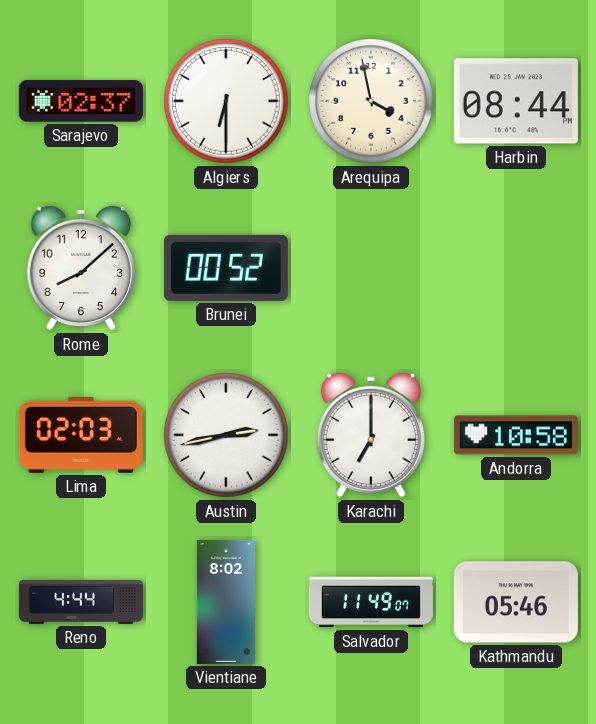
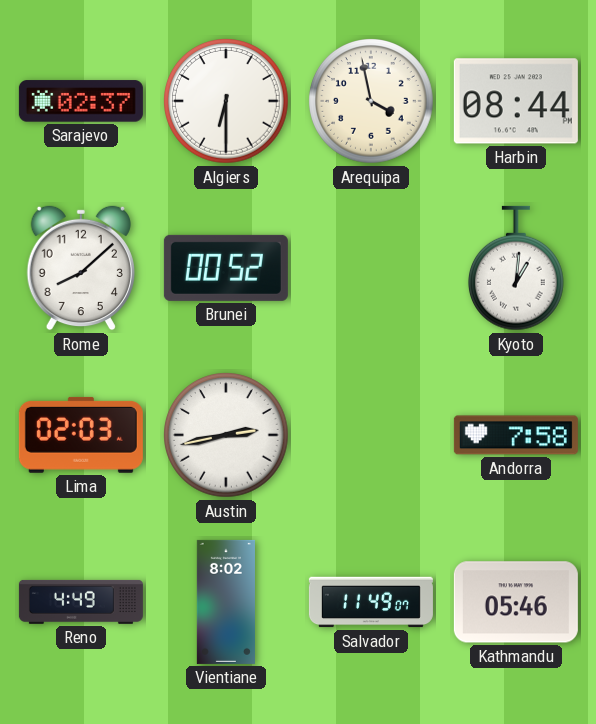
Kyoto: none -> 1:01
Karachi: 7:00 -> none
Andorra: 10:58 -> 7:58
Reno: 4:44 -> 4:49
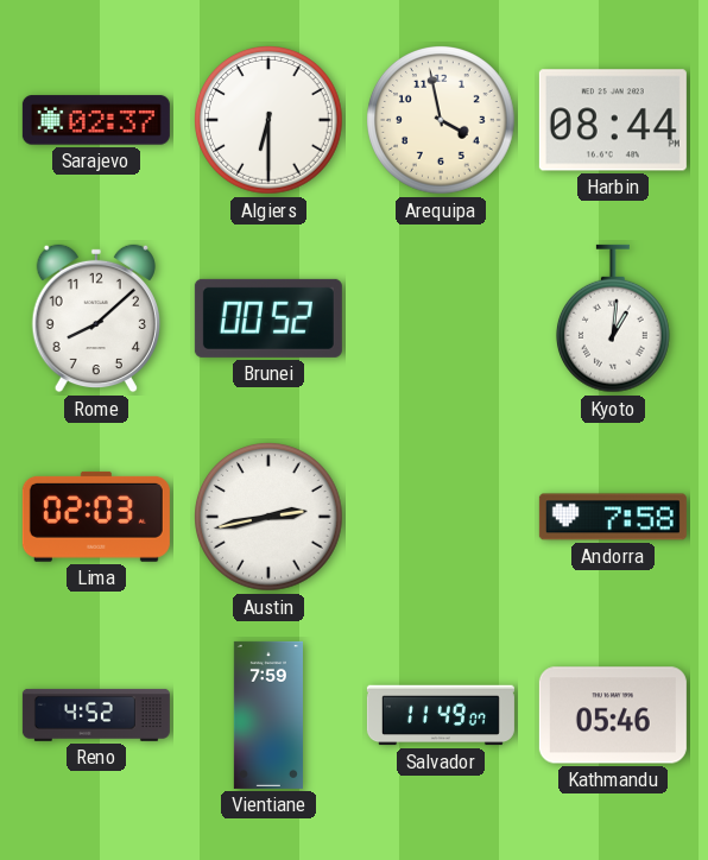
Reno: 4:49 -> 4:52
Vientiane: 8:02 -> 7:59
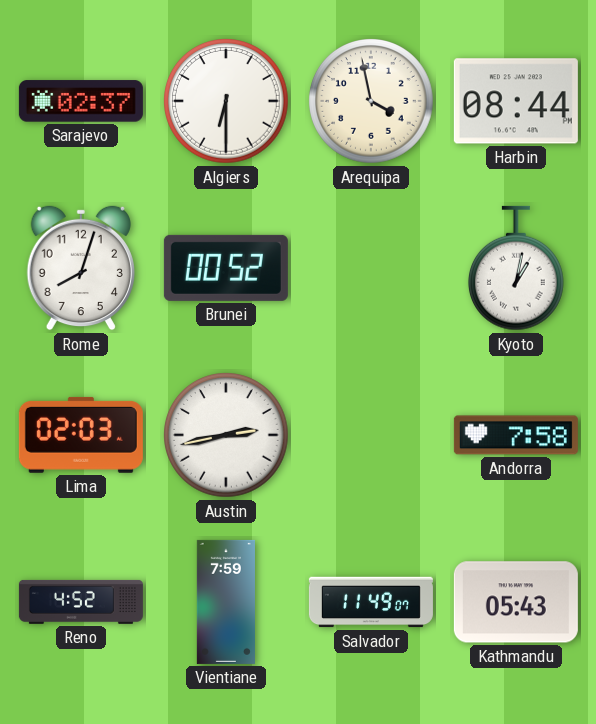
Rome: 8:08 -> 8:03
Kyoto: 1:01 -> 1:02
Kathmandu: 05:46 -> 05:43
